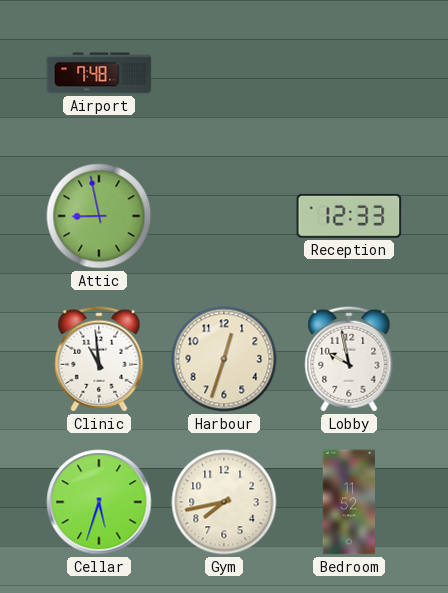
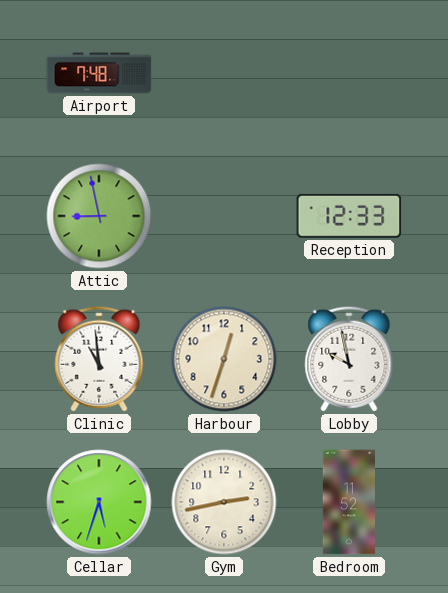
Gym: 7:43 -> 2:43
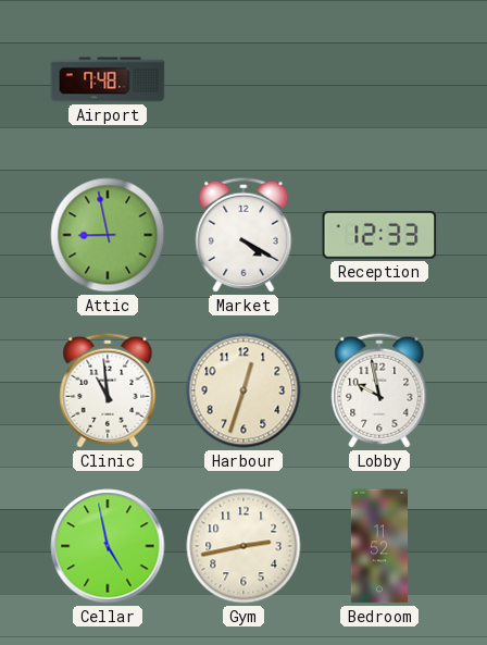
Market: none -> 4:20
Cellar: 5:33 -> 4:58
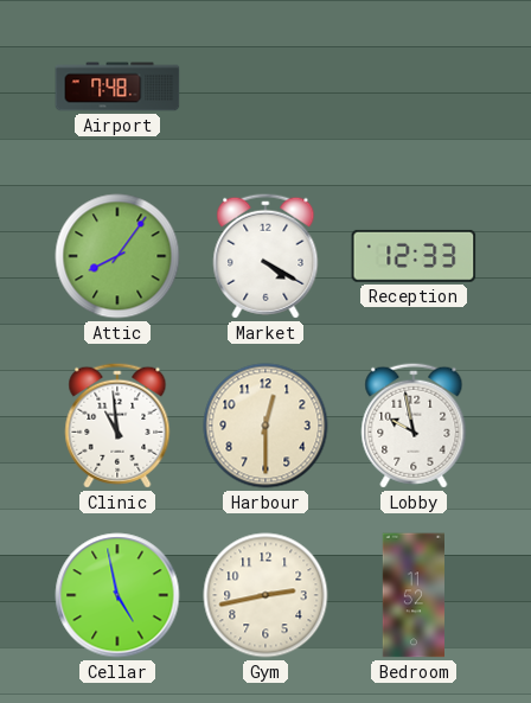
Attic: 8:58 -> 8:06
Harbour: 12:33 -> 12:30
